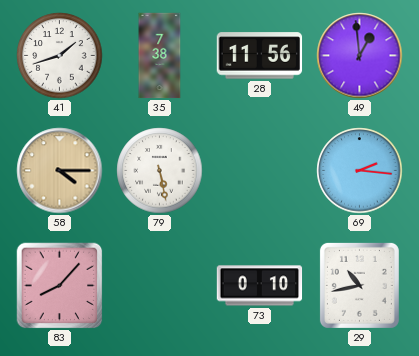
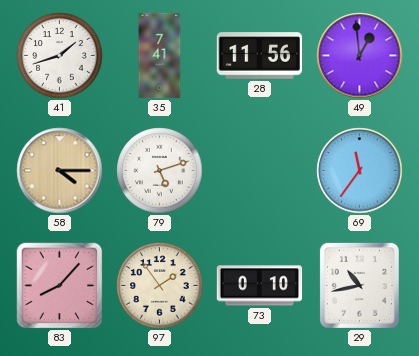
35: 7:38 -> 7:41
79: 5:28 -> 5:12
69: 2:16 -> 11:36
97: none -> 1:54
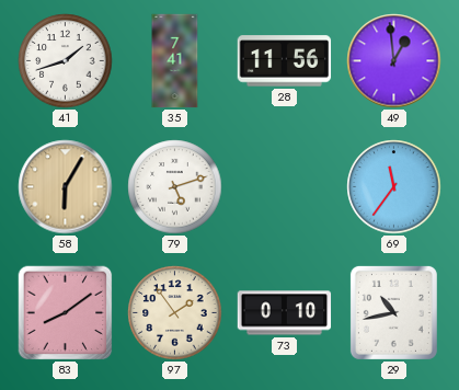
58: 4:15 -> 6:05
83: 8:07 -> 8:09
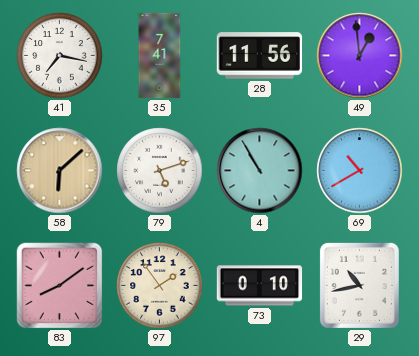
41: 1:42 -> 7:17
58: 6:05 -> 6:08
4: none -> 10:55
69: 11:36 -> 10:40
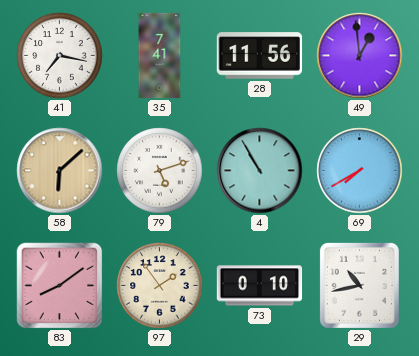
69: 10:40 -> 7:40
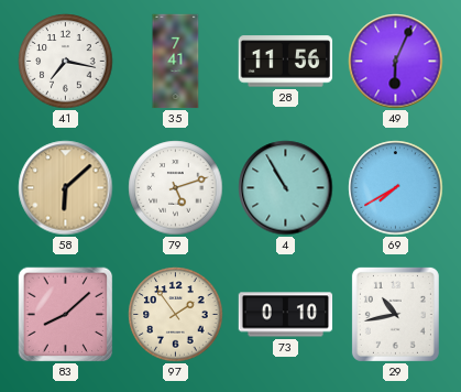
49: 12:59 -> 6:04
83: 8:09 -> 8:08
